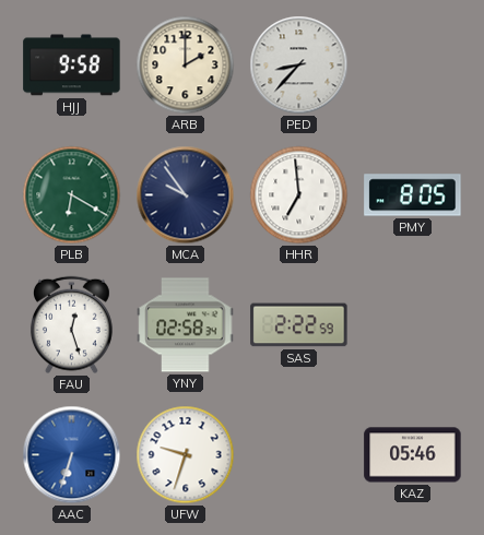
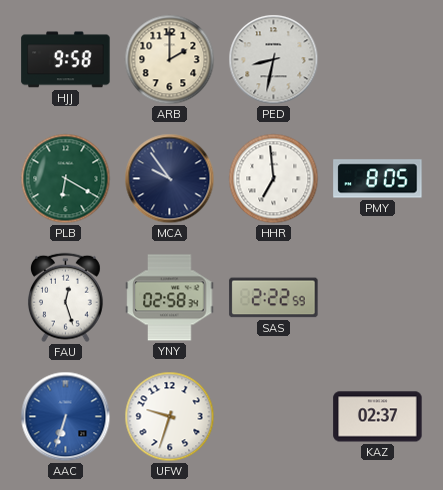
PED: 8:37 -> 8:32
KAZ: 05:46 -> 02:37
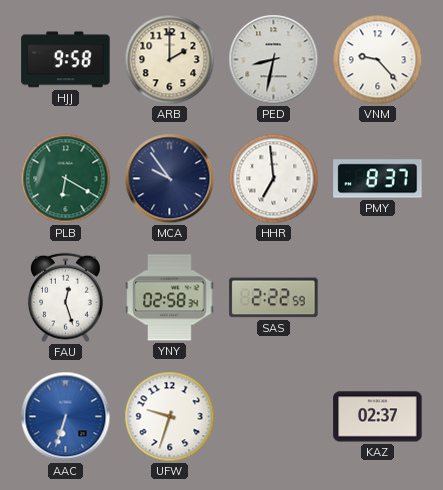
VNM: none -> 9:23
PMY: 8:05 -> 8:37
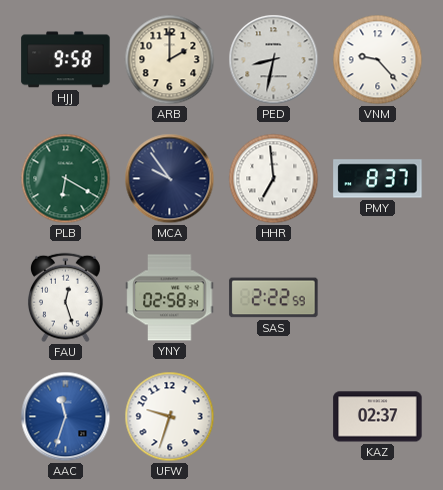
AAC: 6:33 -> 11:33
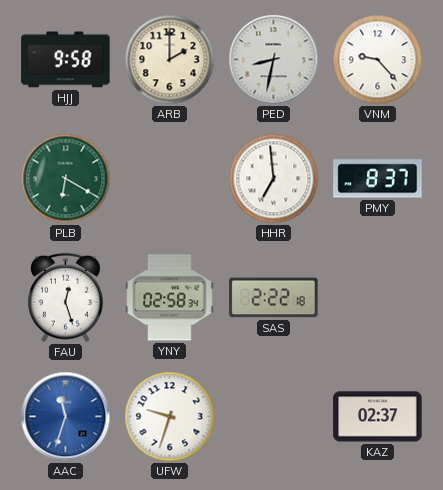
MCA: 9:54 -> none
SAS: 2:22:59 -> 2:22:18
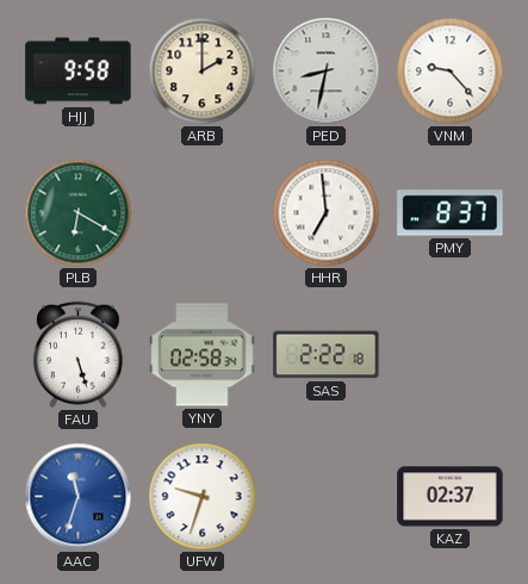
FAU: 12:27 -> 5:27
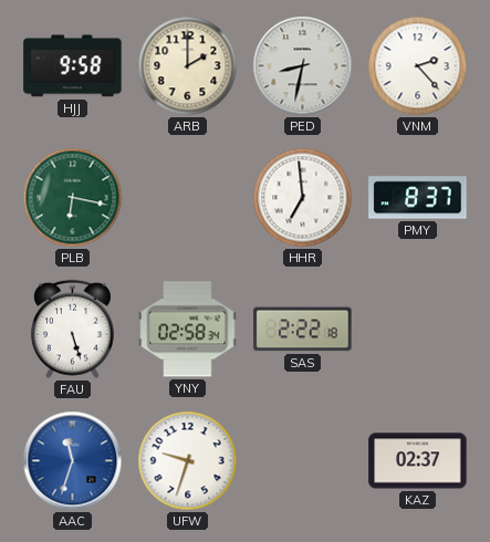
VNM: 9:23 -> 2:23
PLB: 6:20 -> 6:17
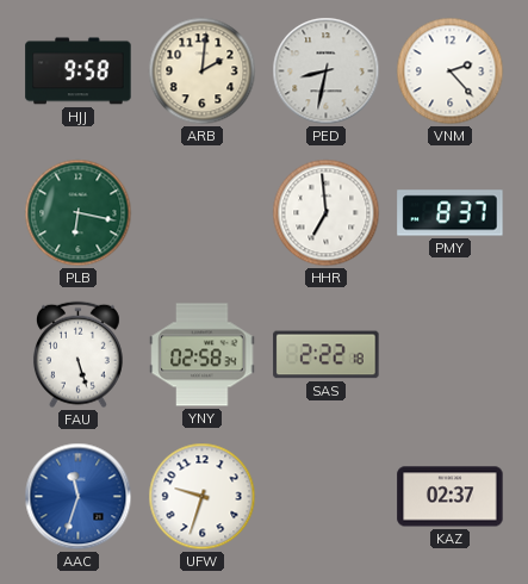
ARB: 2:00 -> 2:01
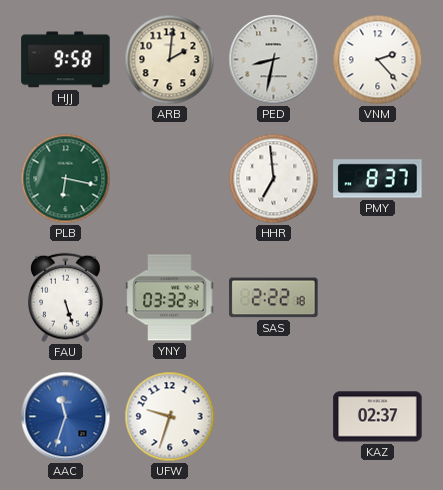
YNY: 02:58 -> 03:32
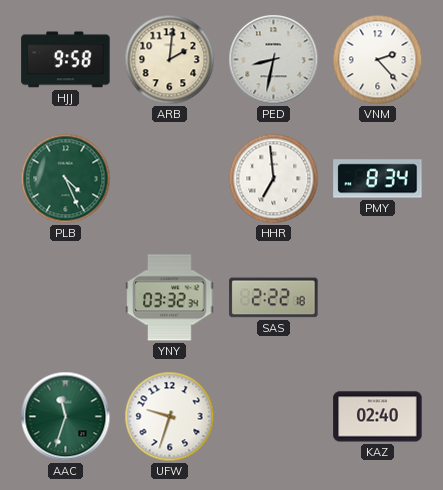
PLB: 6:17 -> 4:26
PMY: 8:37 -> 8:34
FAU: 5:27 -> none
AAC dial: blue -> green
KAZ: 02:37 -> 02:40
